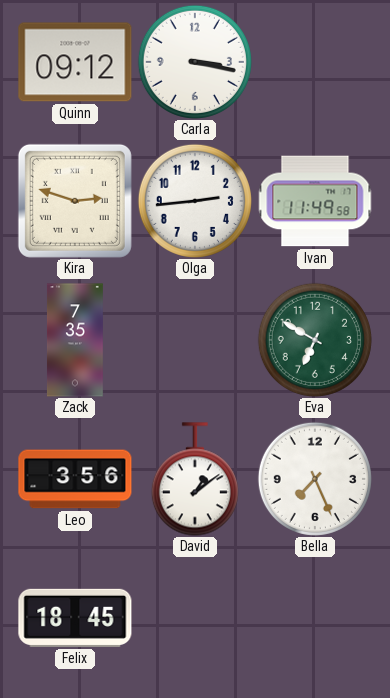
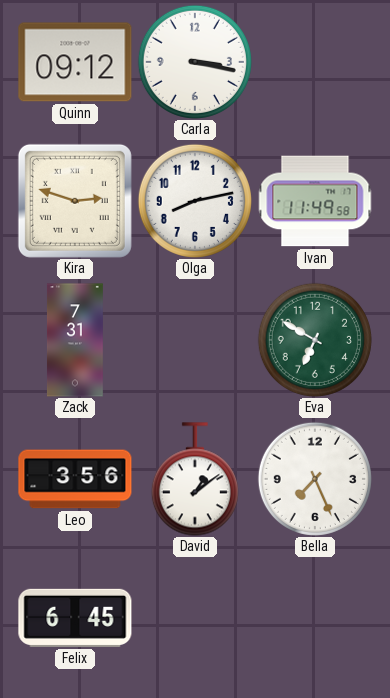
Olga: 2:44 -> 8:13
Zack: 7:35 -> 7:31
Felix: 18:45 -> 6:45
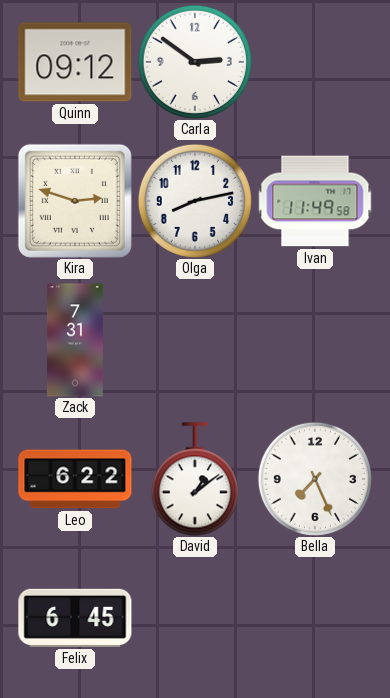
Carla: 3:17 -> 2:51
Eva: 6:50 -> none
Leo: 3:56 -> 6:22
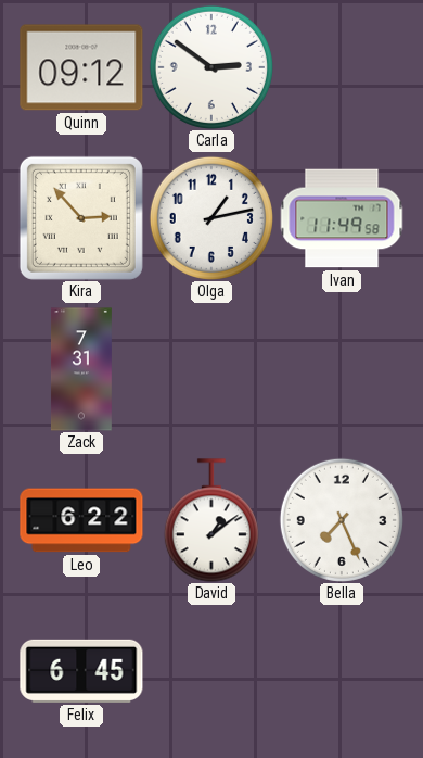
Kira: 2:48 -> 2:53
Olga: 8:13 -> 1:13
